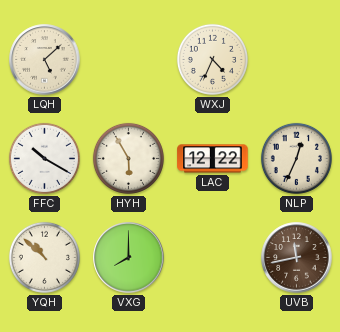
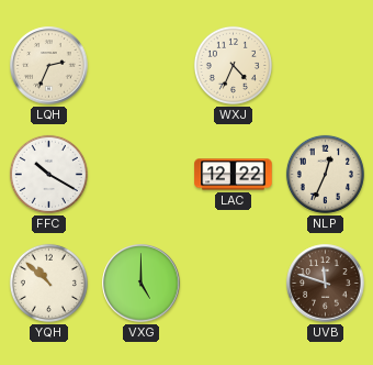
LQH: 5:08 -> 2:34
HYH: 5:55 -> none
VXG: 8:00 -> 5:00
UVB: 11:43 -> 11:48
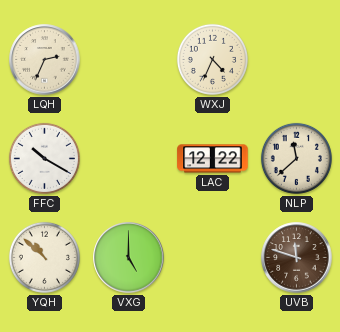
NLP: 12:34 -> 11:38
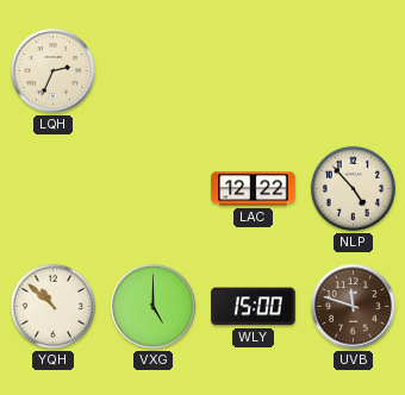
WXJ: 4:34 -> none
FFC: 10:20 -> none
NLP: 11:38 -> 4:53
WLY: none -> 15:00
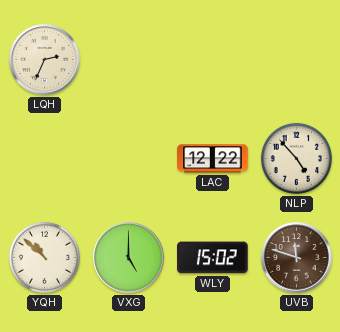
WLY: 15:00 -> 15:02
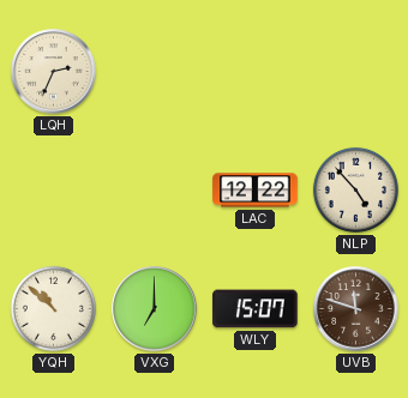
VXG: 5:00 -> 7:00
WLY: 15:02 -> 15:07
